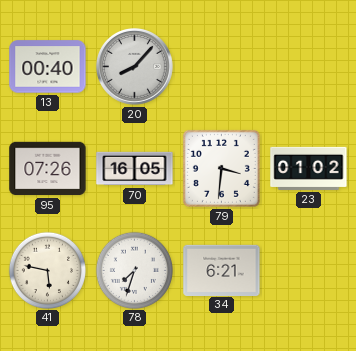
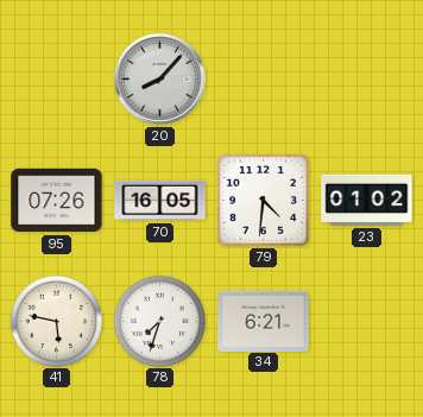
13: 00:40 -> none
79: 3:31 -> 4:31
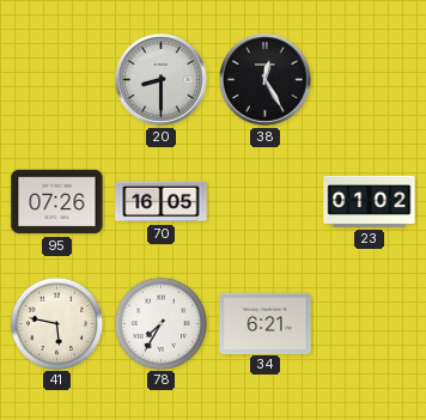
20: 8:07 -> 8:30
38: none -> 12:25
79: 4:31 -> none
78: 7:33 -> 7:35
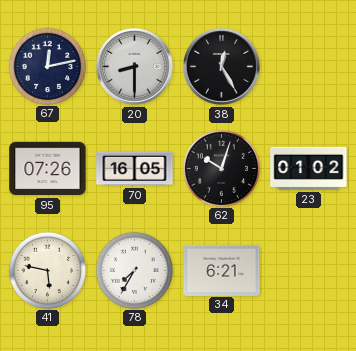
67: none -> 12:13
62: none -> 10:03
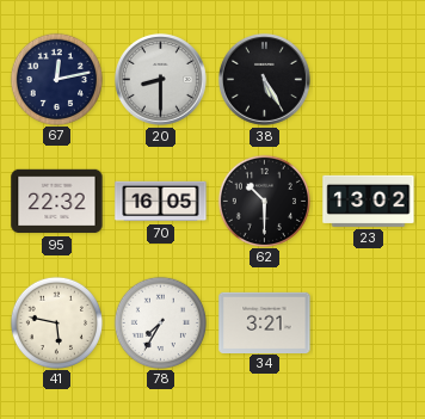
38: 12:25 -> 5:25
95: 07:26 -> 22:32
62: 10:03 -> 10:30
23: 01:02 -> 13:02
34: 6:21 -> 3:21
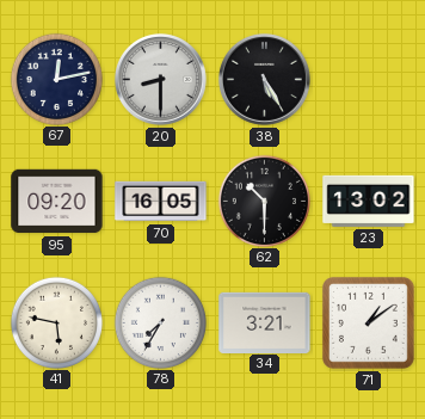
95: 22:32 -> 09:20
71: none -> 1:09
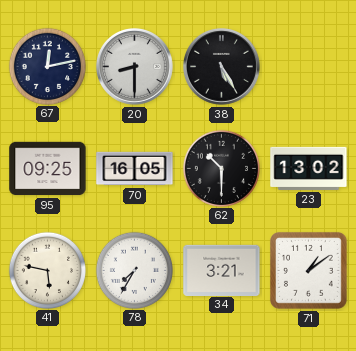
95: 09:20 -> 09:25
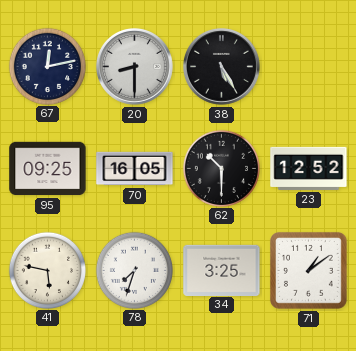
23: 13:02 -> 12:52
78: 7:35 -> 7:33
34: 3:21 -> 3:25
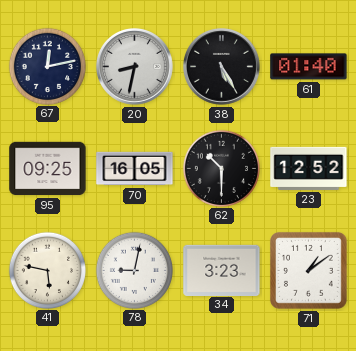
20: 8:30 -> 8:32
61: none -> 01:40
78: 7:33 -> 9:02
34: 3:25 -> 3:23
